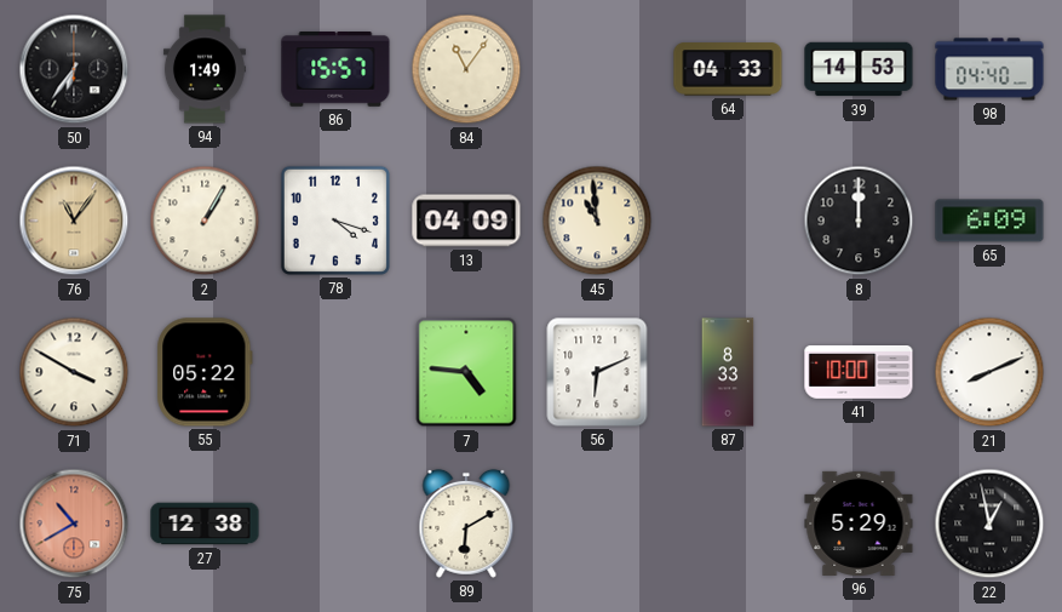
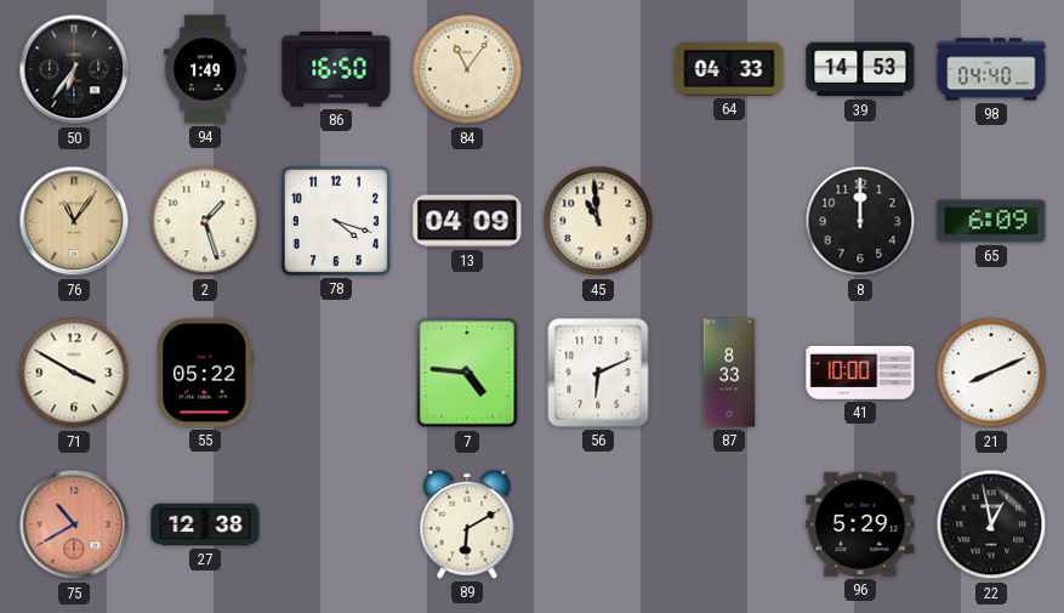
86: 15:57 -> 16:50
2: 1:05 -> 1:27
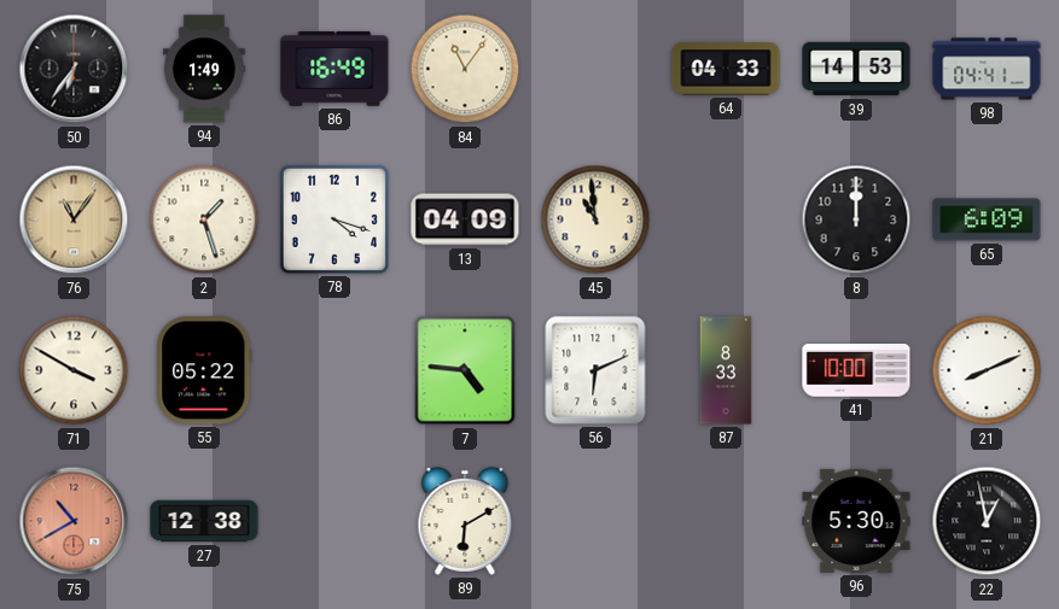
86: 16:50 -> 16:49
98: 04:40 -> 04:41
96: 5:29 -> 5:30
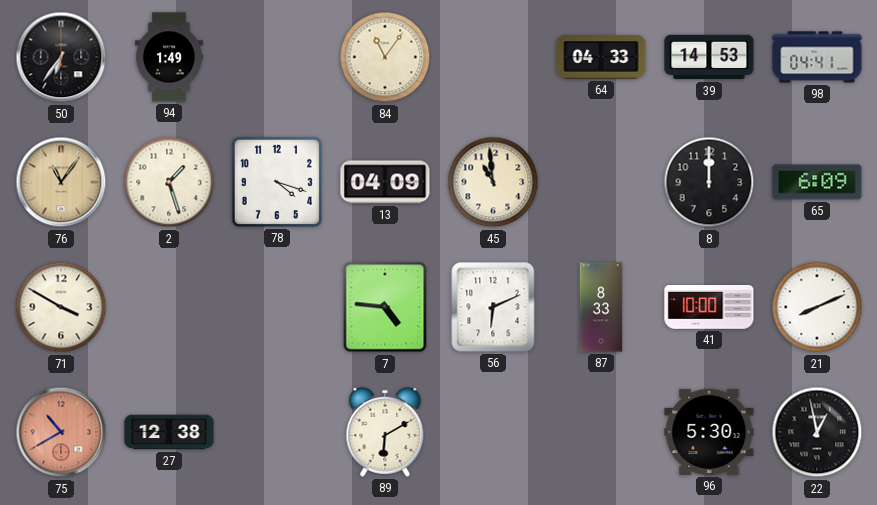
86: 16:49 -> none
55: 05:22 -> none
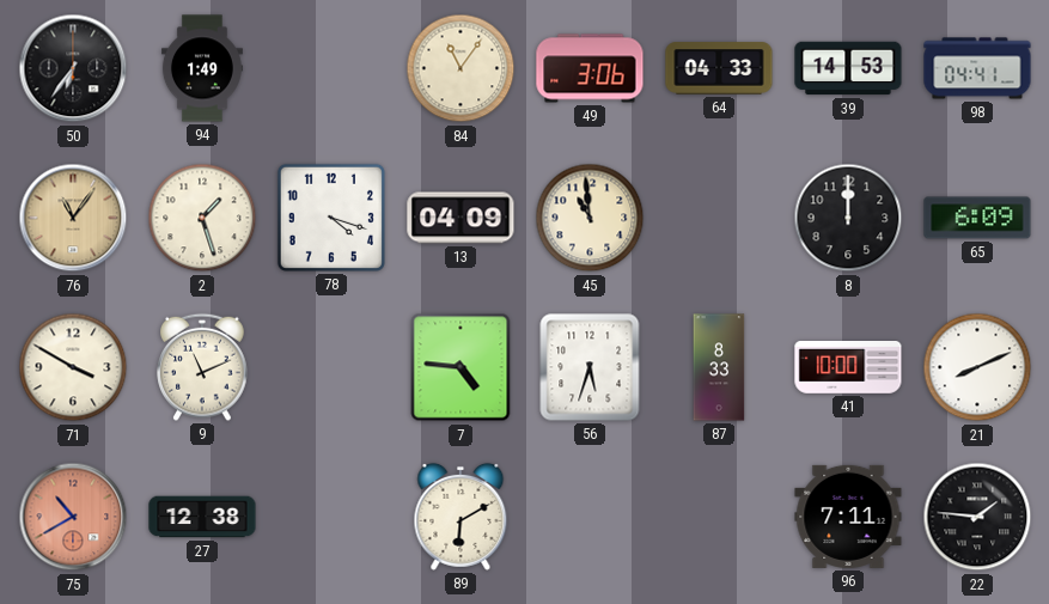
49: none -> 3:06
9: none -> 11:11
56: 6:11 -> 5:33
96: 5:30 -> 7:11
22: 12:58 -> 1:46
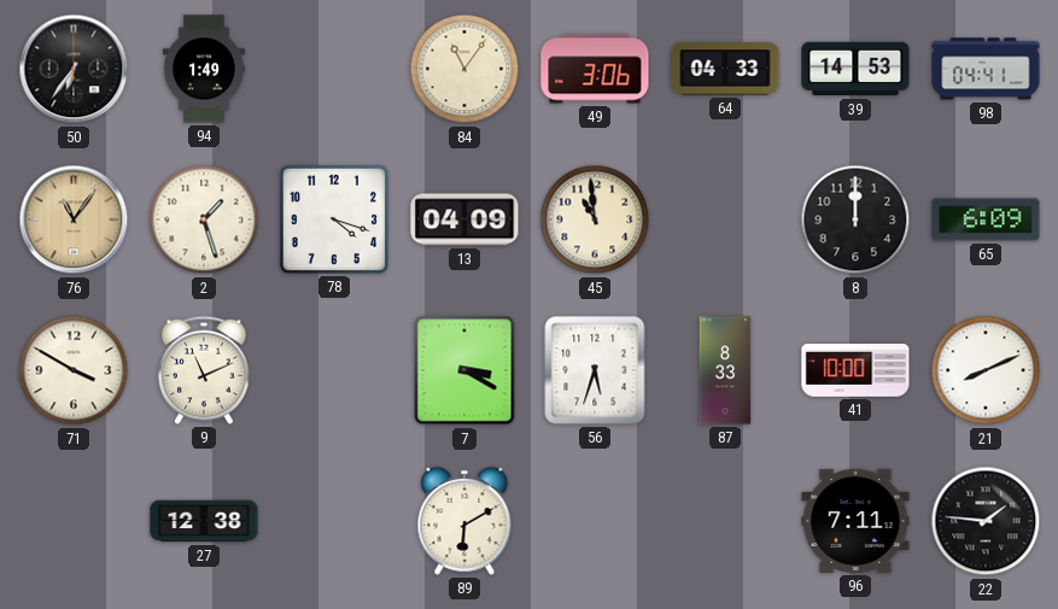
7: 4:46 -> 3:20
75: 10:40 -> none
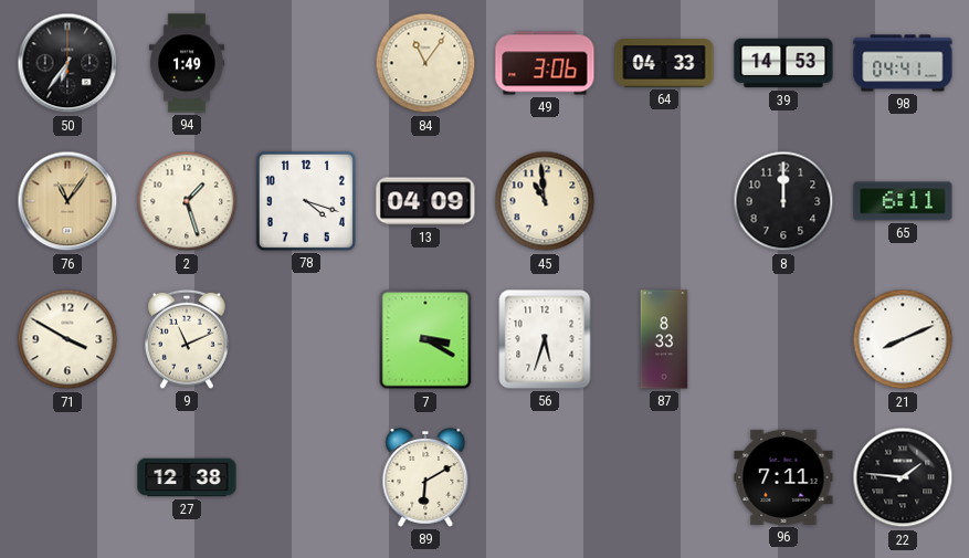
65: 6:09 -> 6:11
41: 10:00 -> none
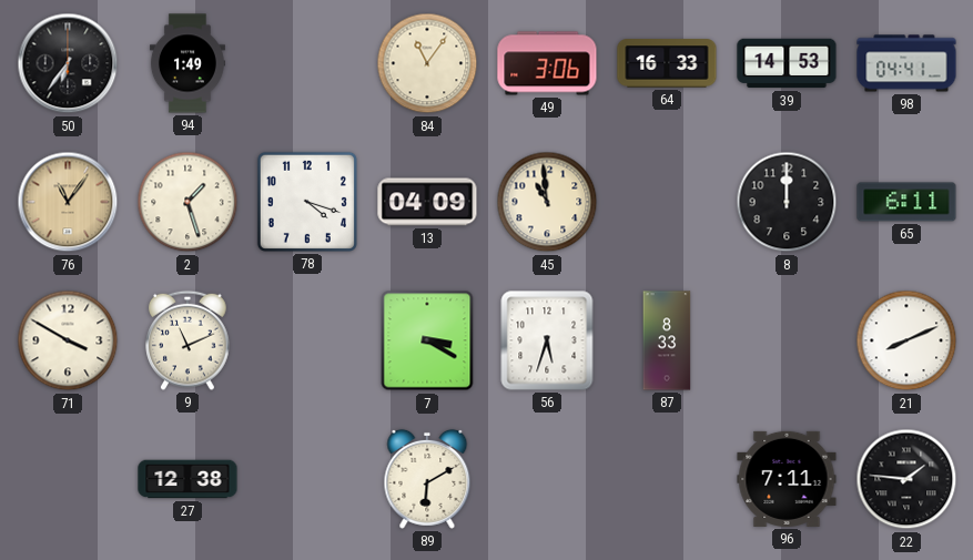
64: 04:33 -> 16:33
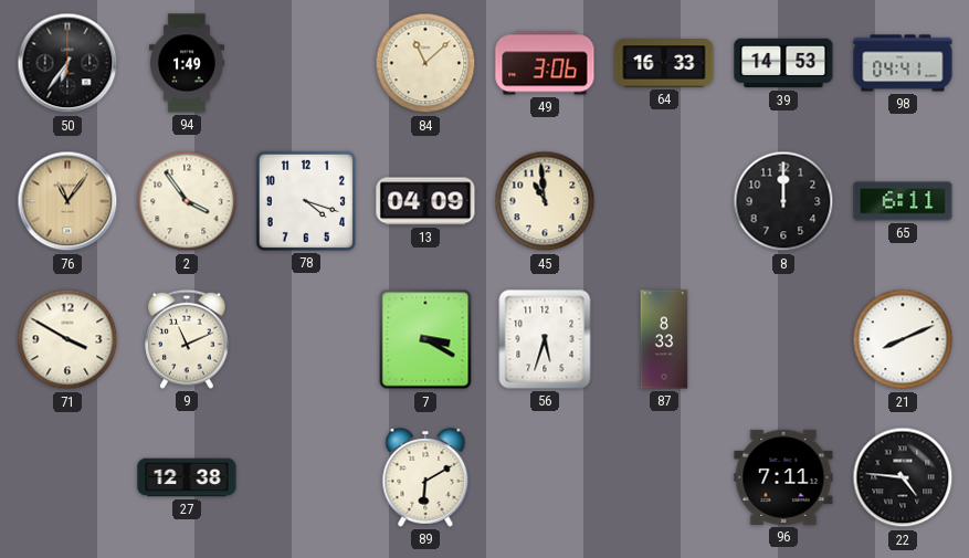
84: 11:06 -> 11:08
2: 1:27 -> 3:54
22: 1:46 -> 4:46
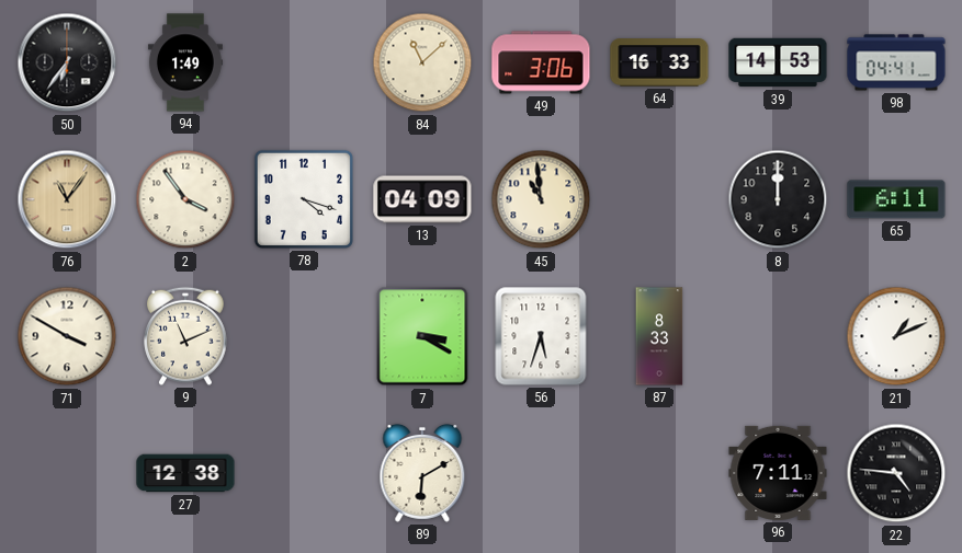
21: 8:11 -> 1:11
